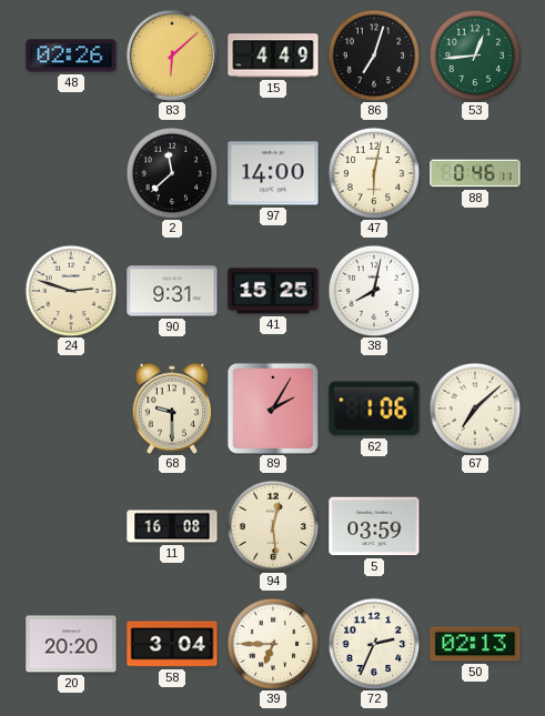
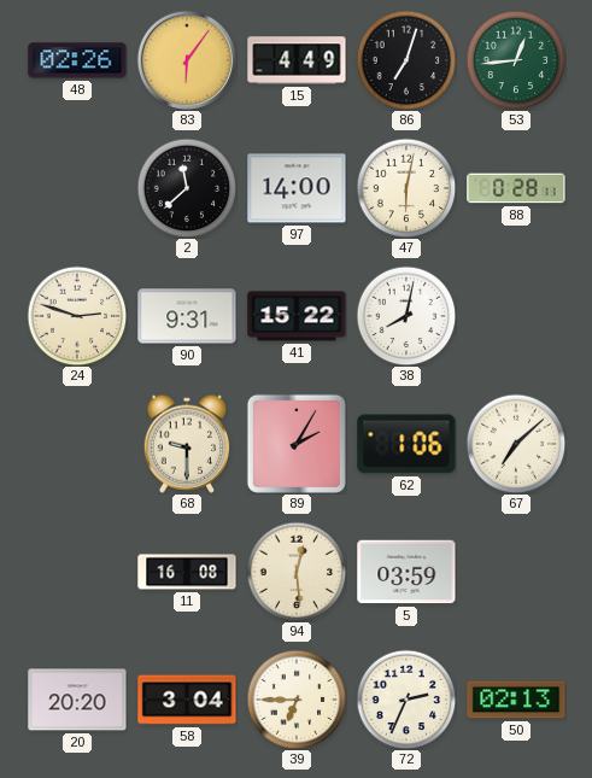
83: 6:08 -> 6:06
88: 0:46 -> 0:28
41: 15:25 -> 15:22
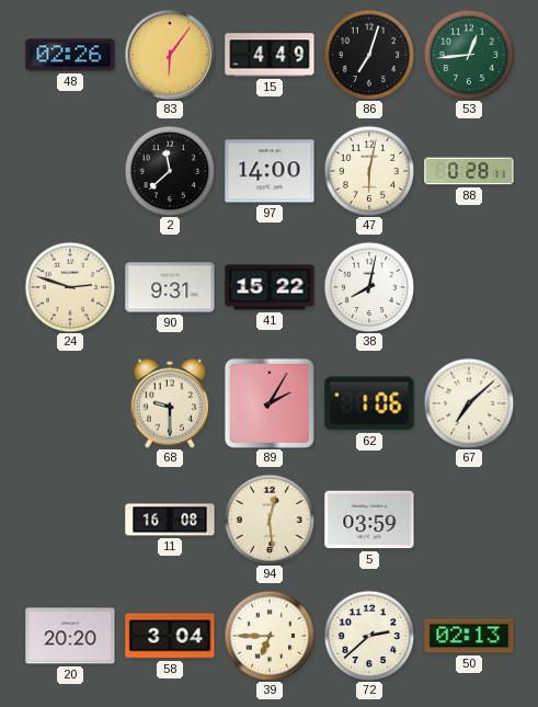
72: 2:34 -> 2:38
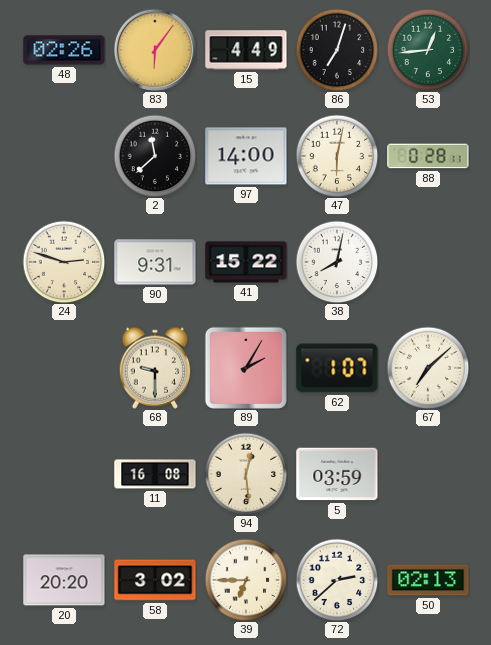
62: 1:06 -> 1:07
58: 3:04 -> 3:02
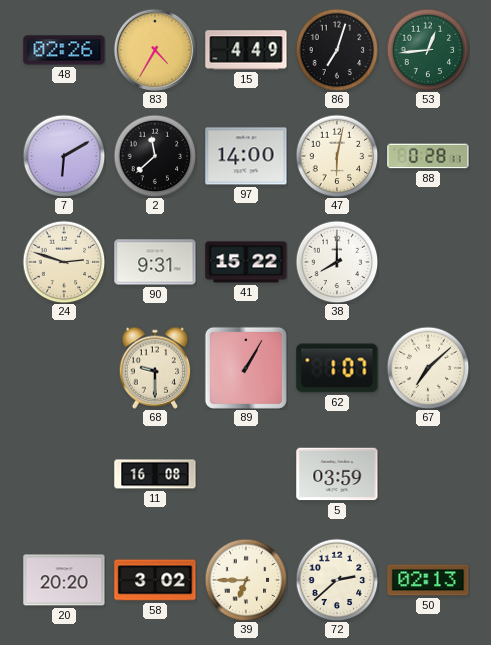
83: 6:06 -> 4:35
7: none -> 6:10
38: 8:02 -> 8:00
89: 2:05 -> 1:05
94: 12:29 -> none
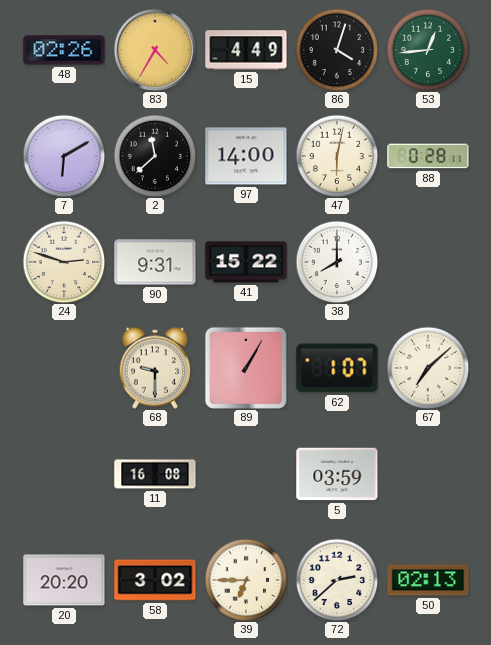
86: 7:03 -> 4:03
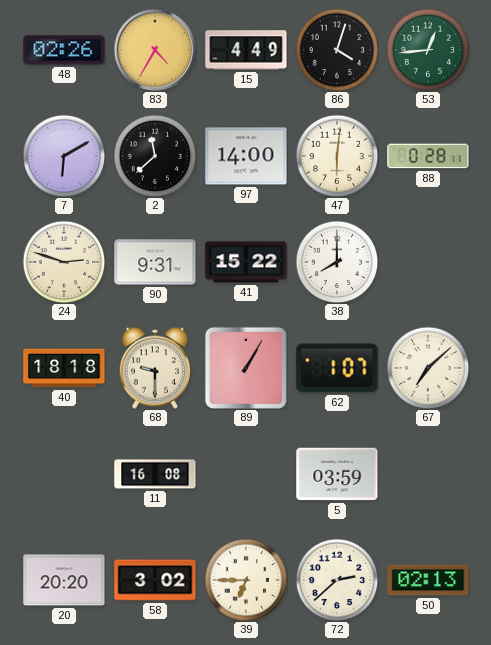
47: 6:02 -> 6:01
40: none -> 18:18
